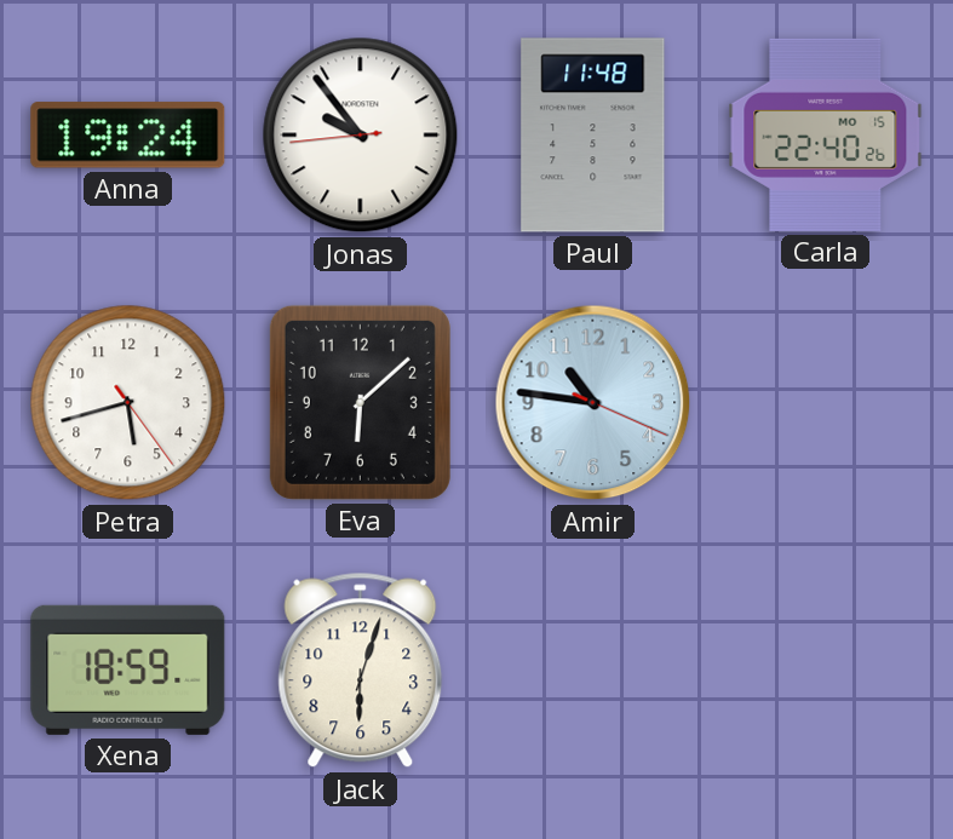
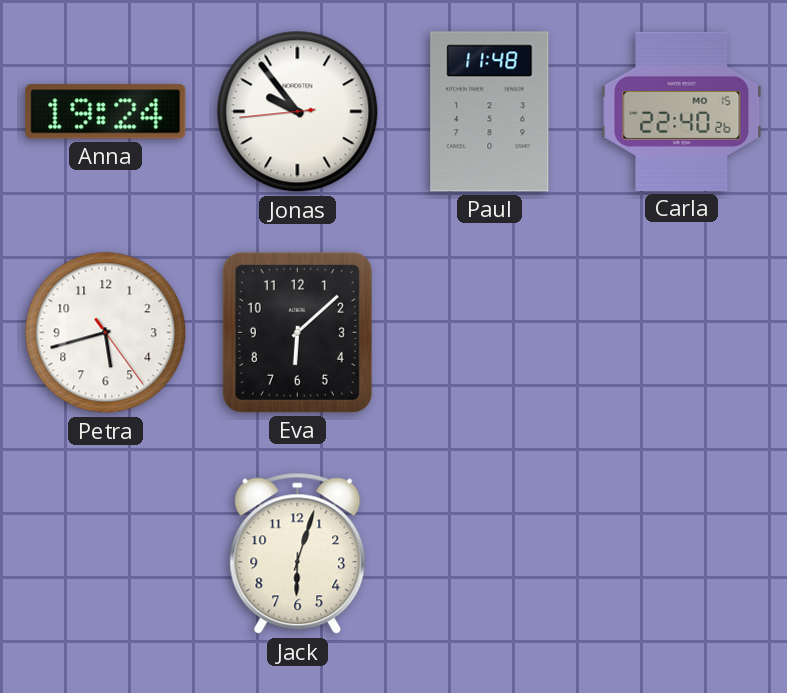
Amir: 10:46 -> none
Xena: 18:59 -> none
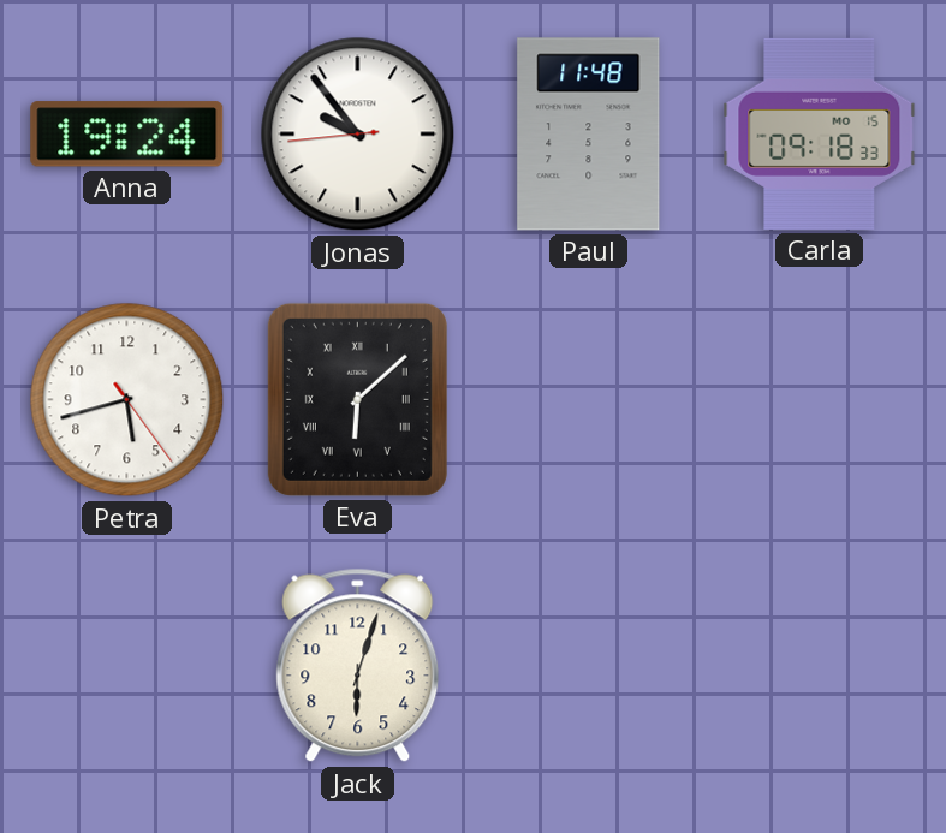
Carla: 22:40 -> 09:18
Eva numerals: Arabic -> Roman
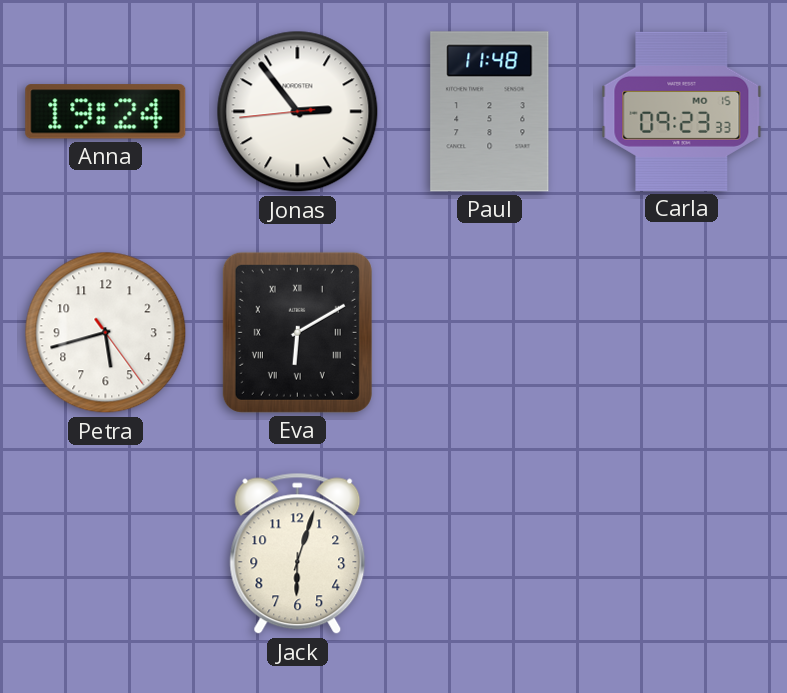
Jonas: 9:53 -> 2:53
Carla: 09:18 -> 09:23
Eva: 6:08 -> 6:10
